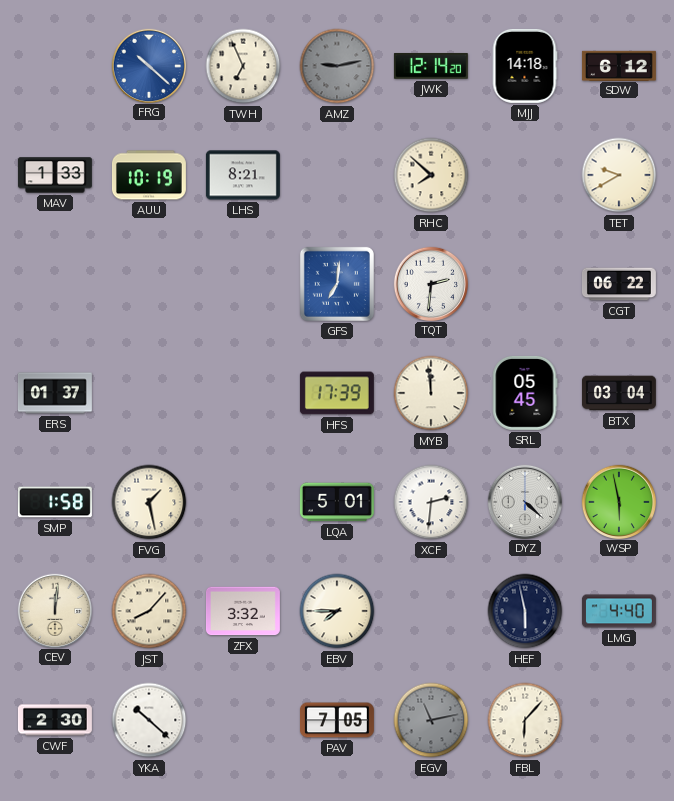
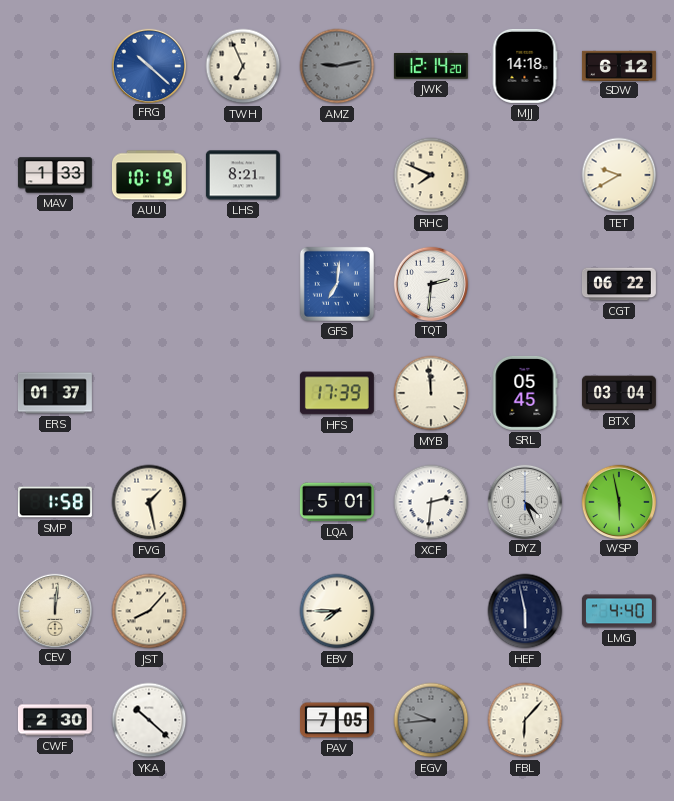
RHC: 7:52 -> 7:49
DYZ: 4:22 -> 4:26
ZFX: 3:32 -> none
EGV: 11:13 -> 9:44
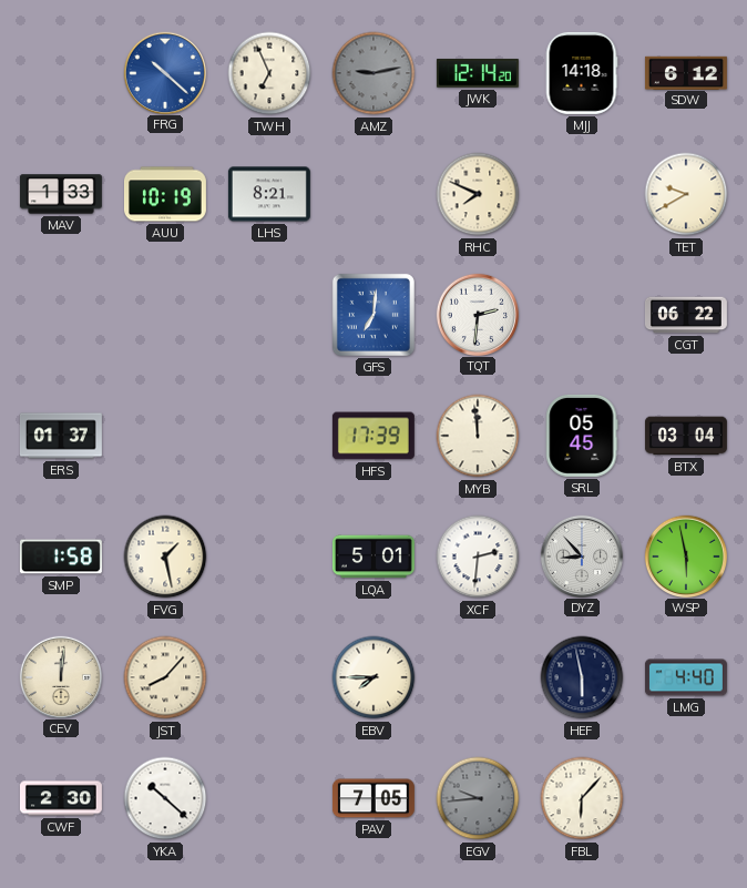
DYZ: 4:26 -> 8:53
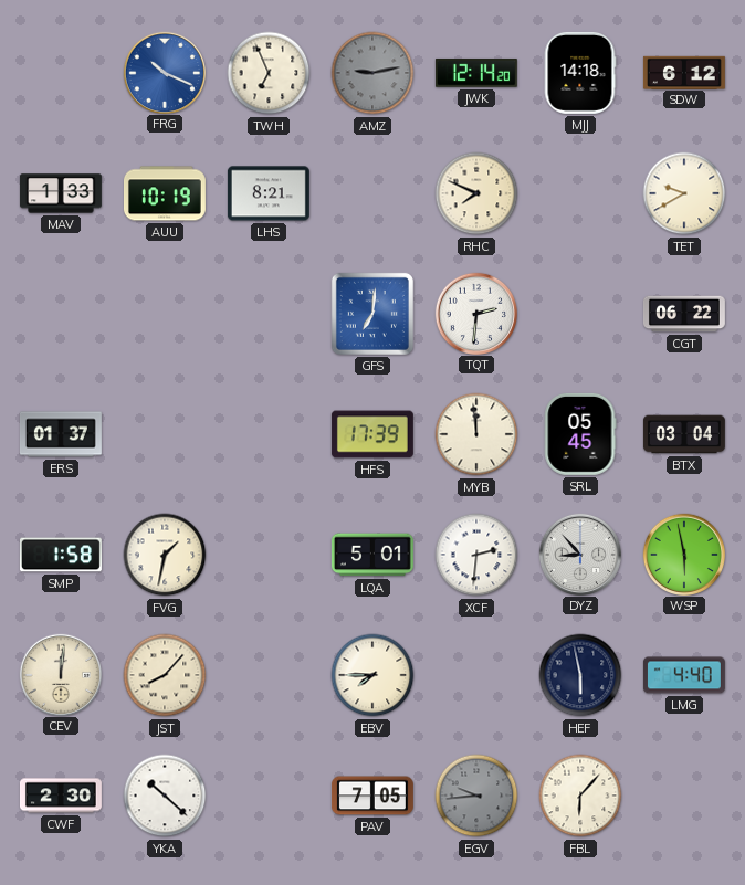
FRG: 10:22 -> 10:19
FVG: 1:28 -> 1:32
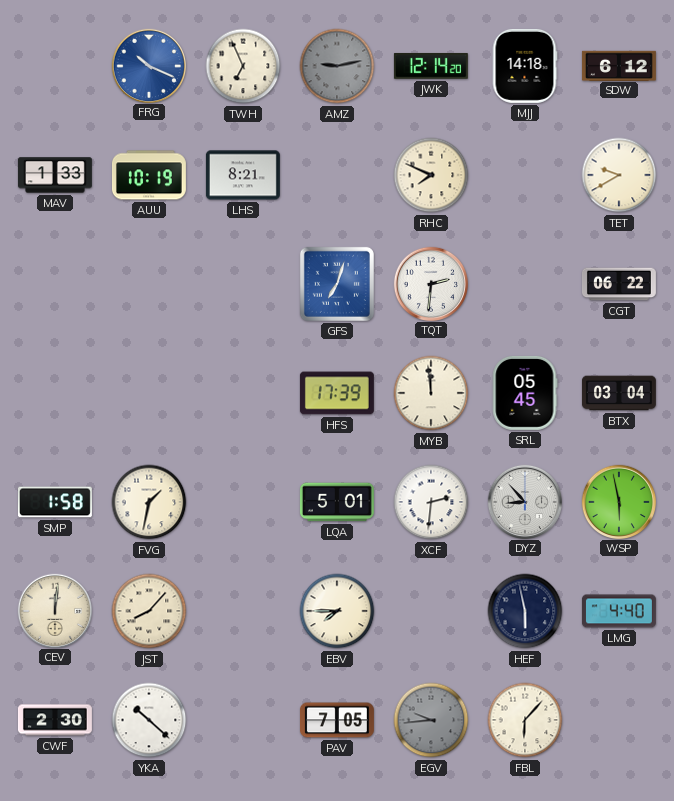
GFS: 7:01 -> 7:03
ERS: 01:37 -> none
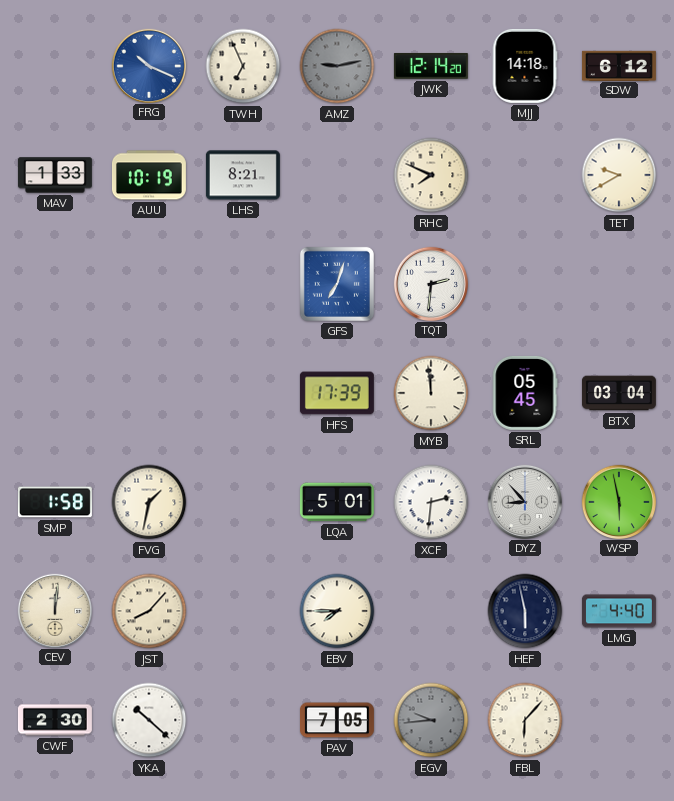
CGT: 06:22 -> none
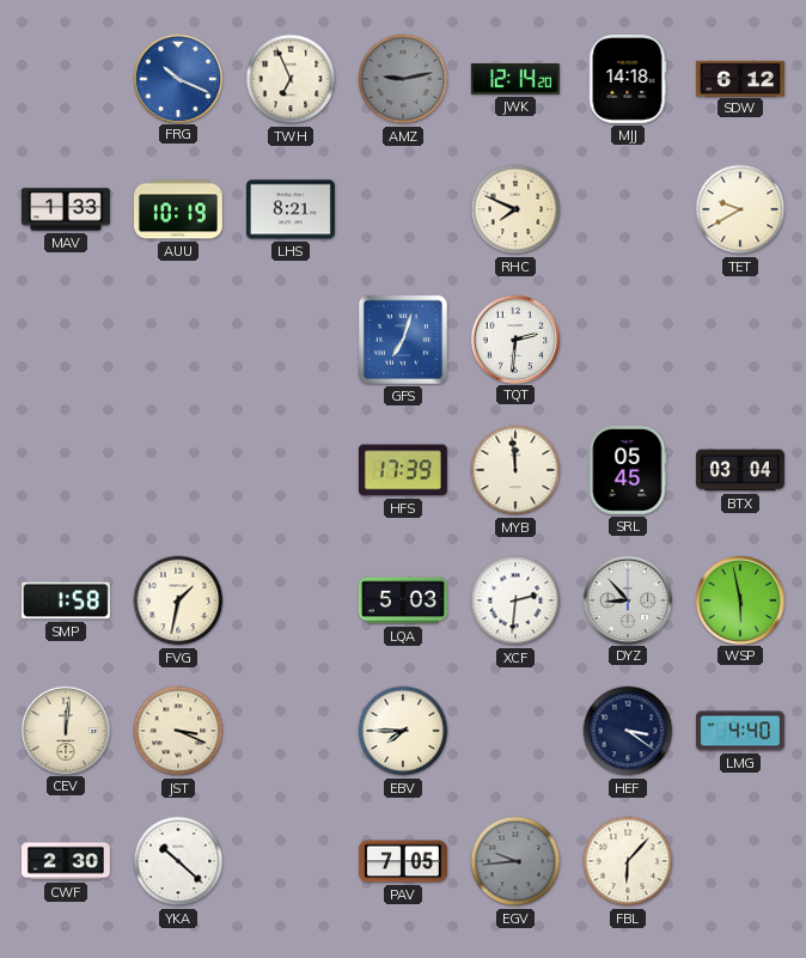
LQA: 5:01 -> 5:03
JST: 8:07 -> 3:19
HEF: 5:58 -> 3:21
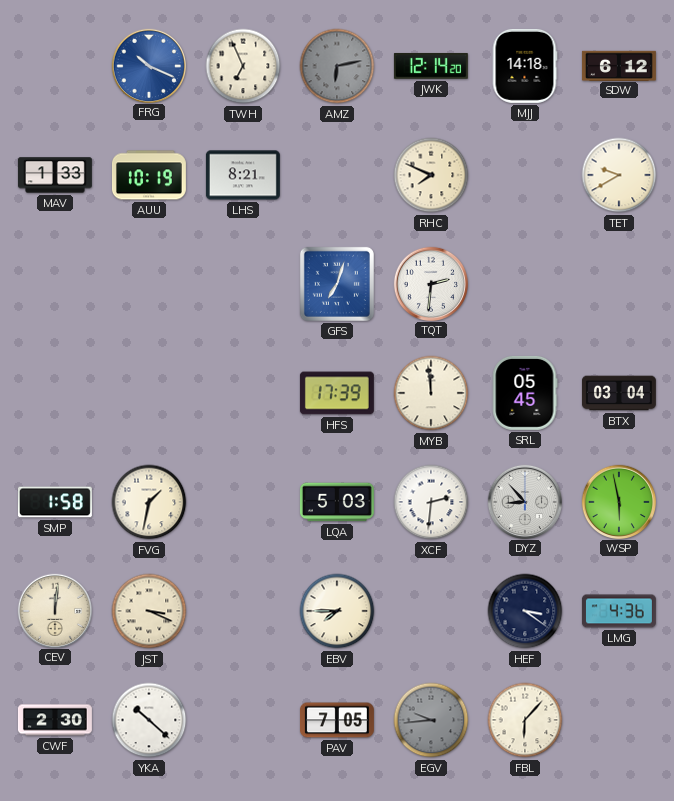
AMZ: 9:13 -> 6:13
LMG: 4:40 -> 4:36
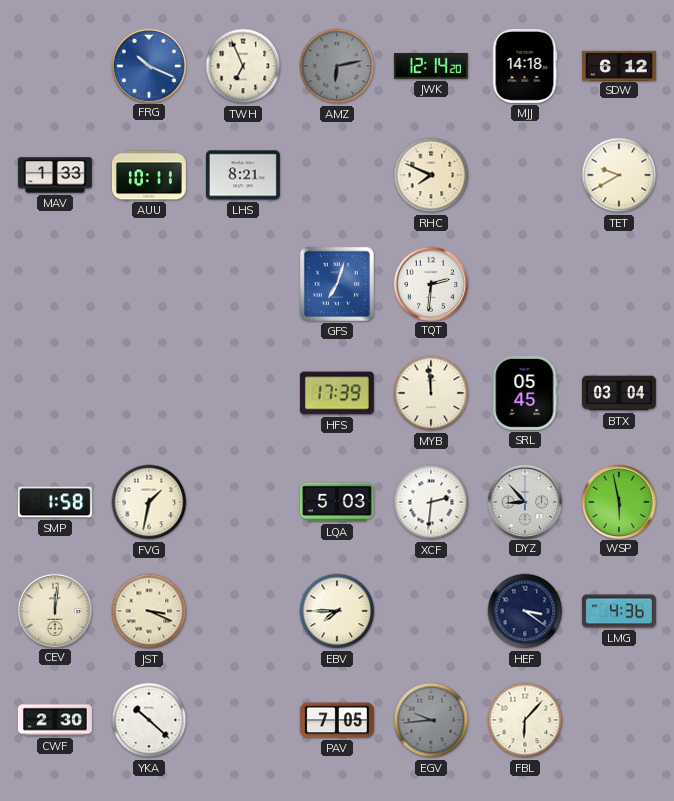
AUU: 10:19 -> 10:11
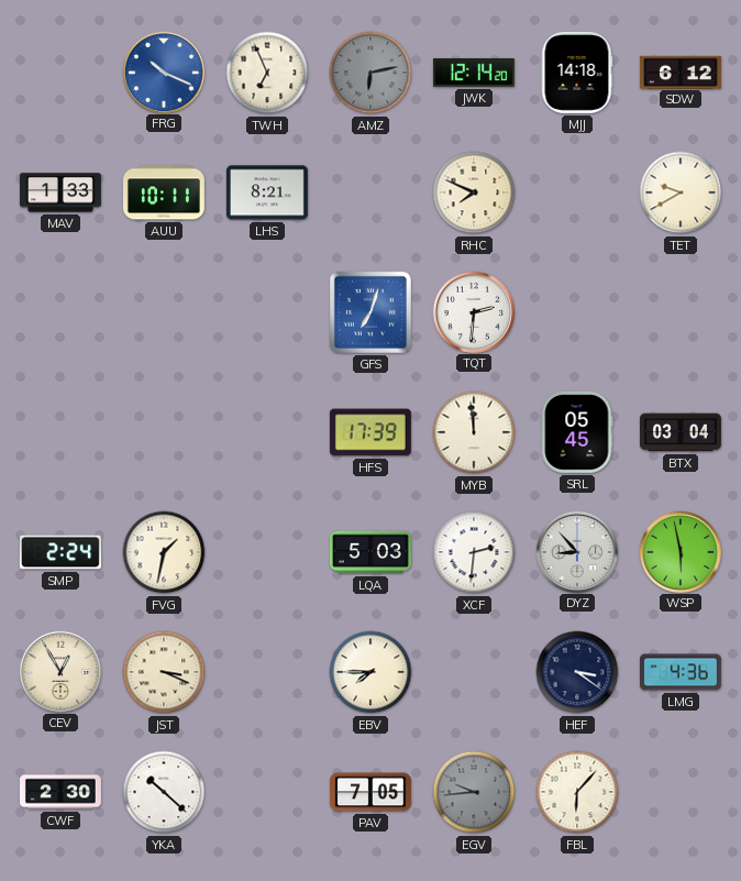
SMP: 1:58 -> 2:24
CEV: 12:01 -> 12:55
